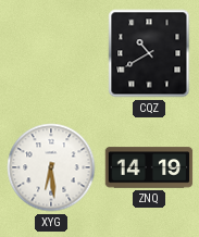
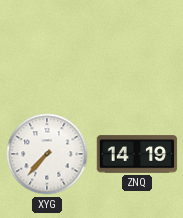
CQZ: 10:40 -> none
XYG: 6:29 -> 7:37
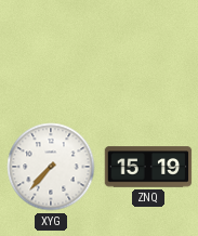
ZNQ: 14:19 -> 15:19
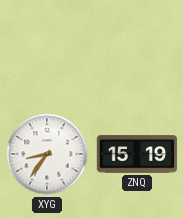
XYG: 7:37 -> 8:36
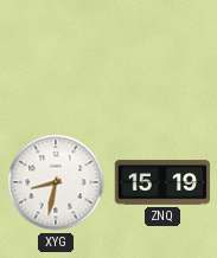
XYG: 8:36 -> 8:32
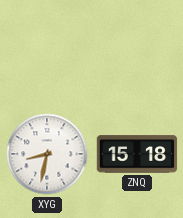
ZNQ: 15:19 -> 15:18
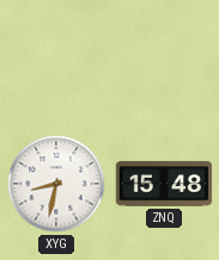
ZNQ: 15:18 -> 15:48
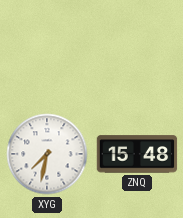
XYG: 8:32 -> 7:32
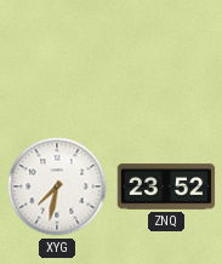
ZNQ: 15:48 -> 23:52
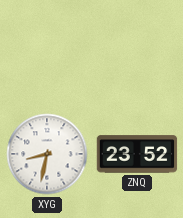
XYG: 7:32 -> 8:32
